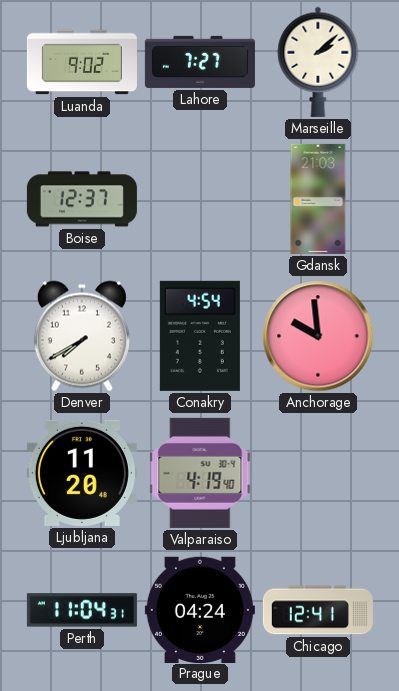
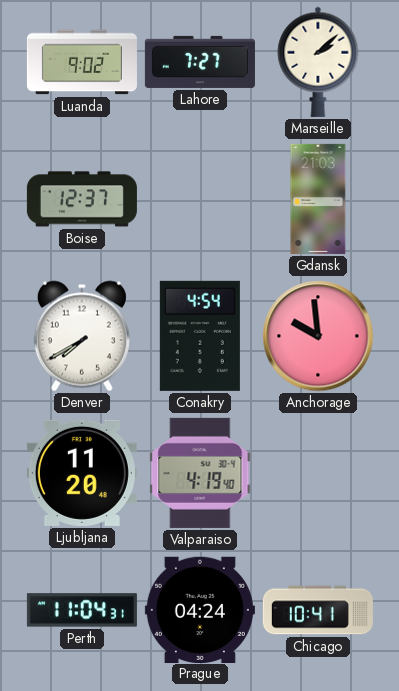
Chicago: 12:41 -> 10:41
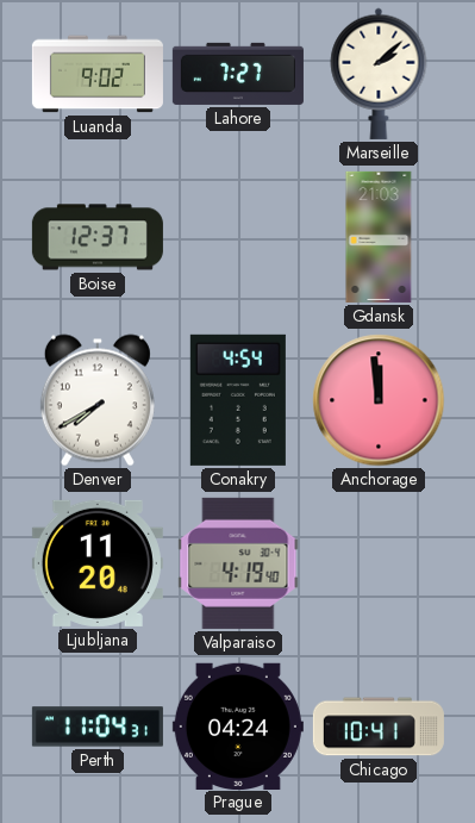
Anchorage: 9:59 -> 11:59
